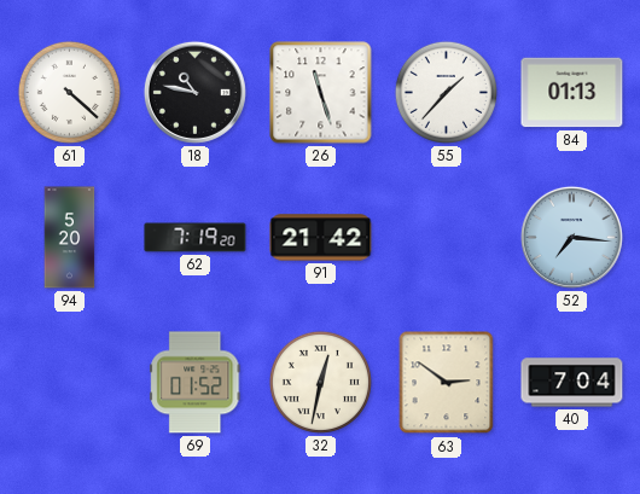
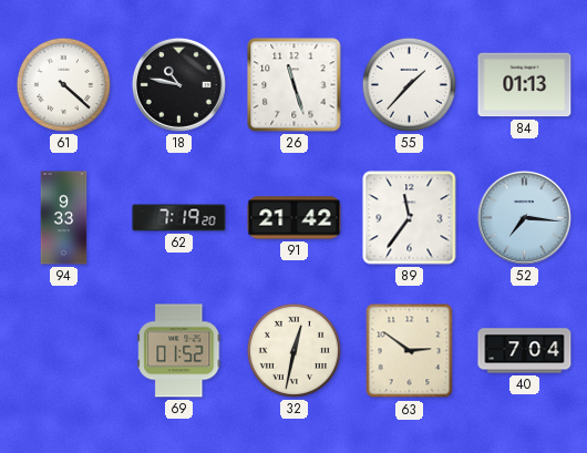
94: 5:20 -> 9:33
89: none -> 11:36
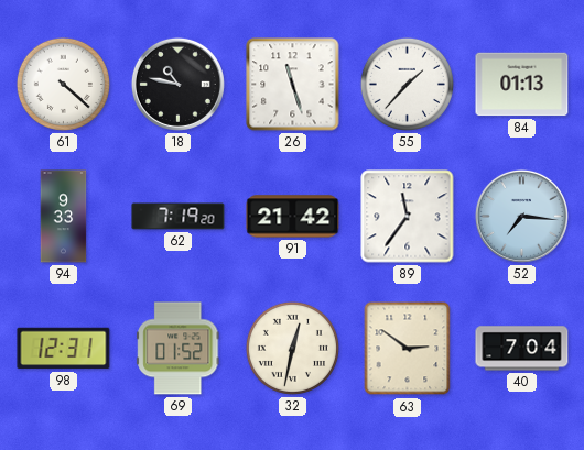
98: none -> 12:31
